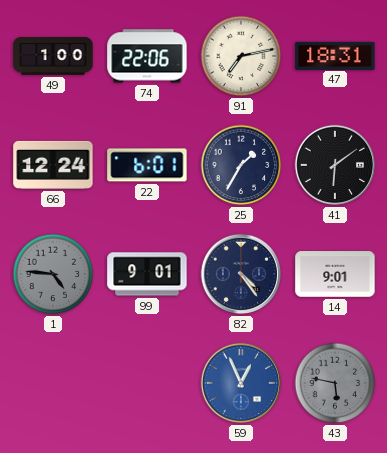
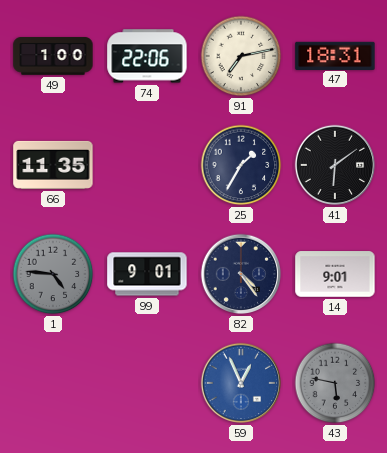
66: 12:24 -> 11:35
22: 6:01 -> none
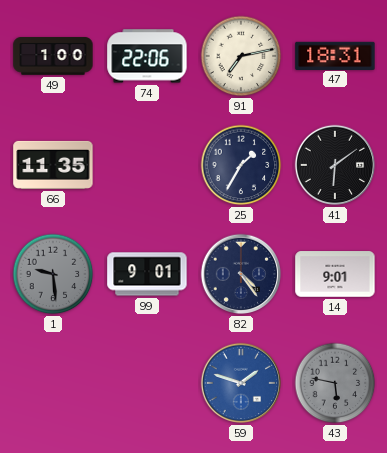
1: 4:46 -> 9:29
59: 12:56 -> 1:48
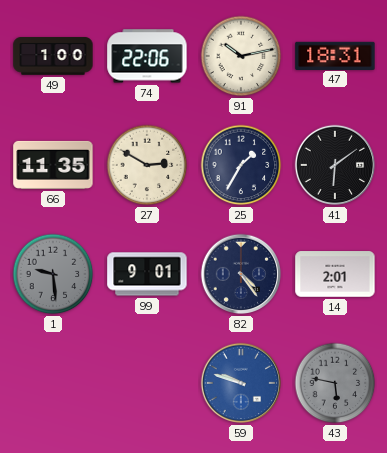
91: 7:13 -> 10:13
27: none -> 2:50
14: 9:01 -> 2:01
59: 1:48 -> 9:48
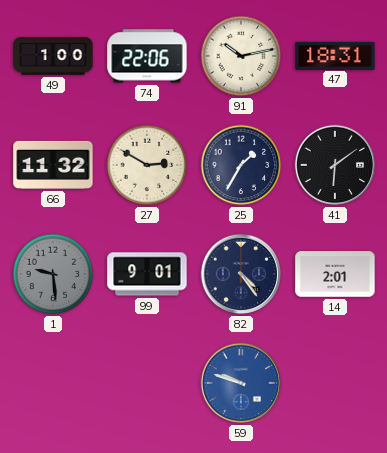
66: 11:35 -> 11:32
43: 5:47 -> none
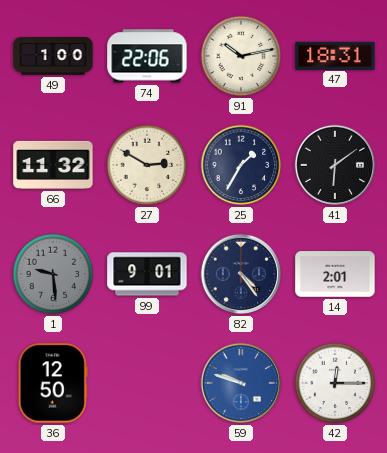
36: none -> 12:50
42: none -> 12:15
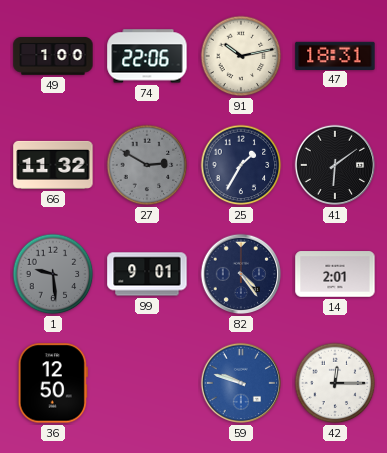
27 dial: cream -> grey
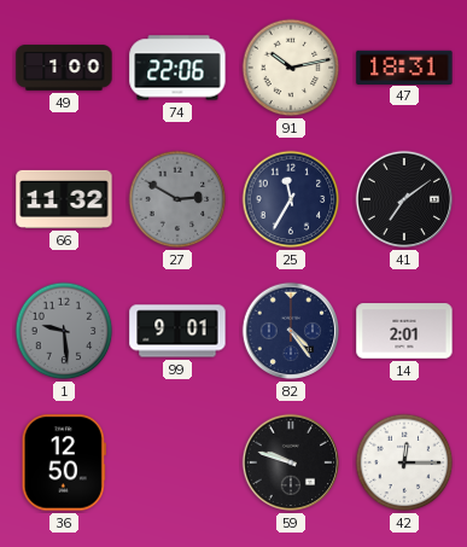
25: 1:35 -> 11:35
41: 6:09 -> 7:09
59 dial: blue -> black
